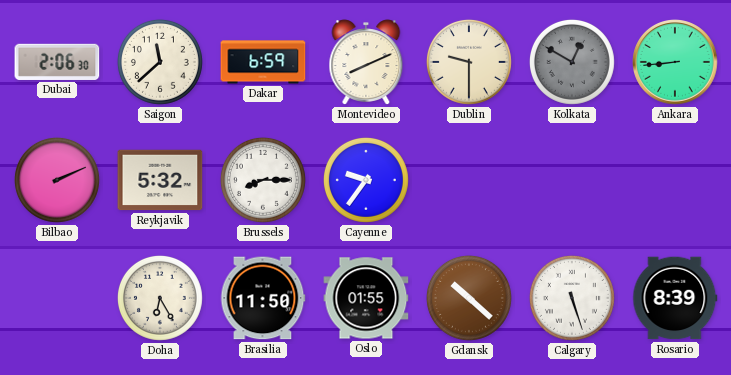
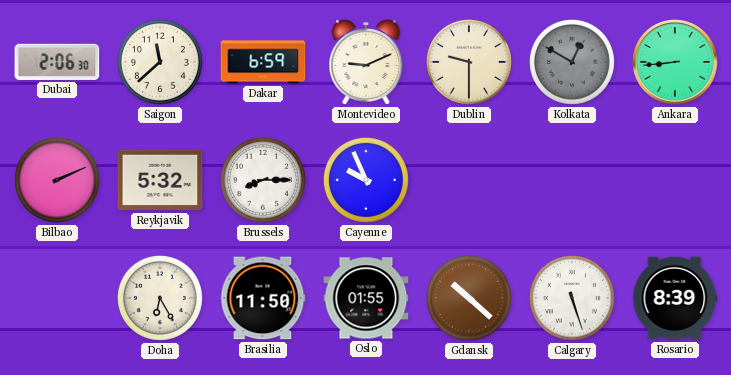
Montevideo: 8:11 -> 9:11
Cayenne: 9:36 -> 9:56
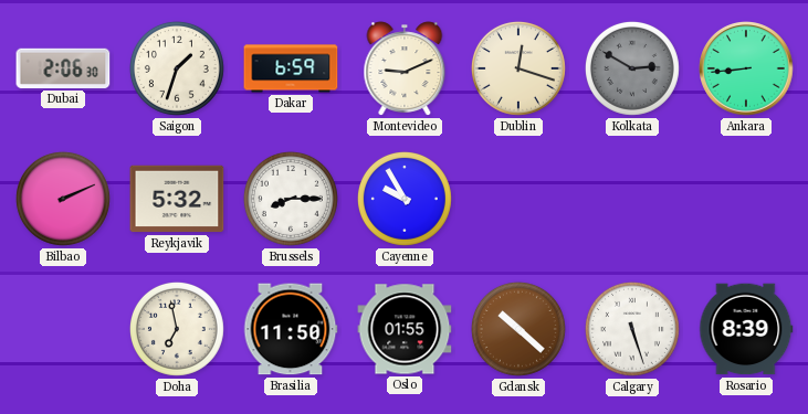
Saigon: 11:38 -> 1:33
Dublin: 9:30 -> 12:18
Kolkata: 12:50 -> 2:50
Cayenne: 9:56 -> 9:55
Doha: 6:25 -> 6:58
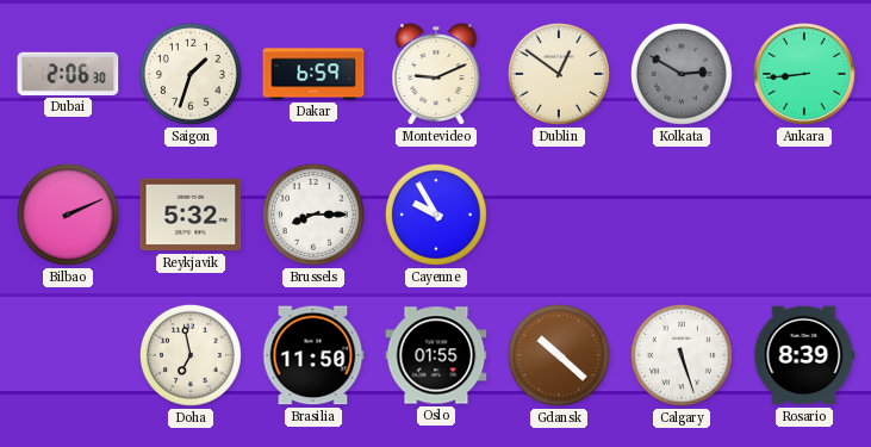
Dublin: 12:18 -> 12:51
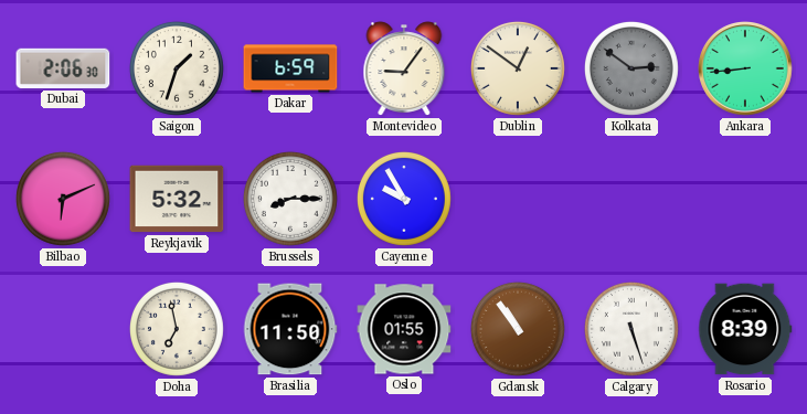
Montevideo: 9:11 -> 9:06
Kolkata: 2:50 -> 2:51
Bilbao: 2:11 -> 6:11
Gdansk: 10:22 -> 10:54
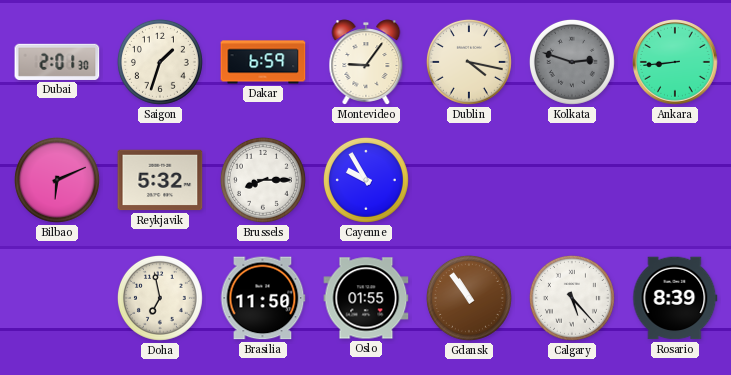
Dubai: 2:06 -> 2:01
Dublin: 12:51 -> 4:17
Kolkata: 2:51 -> 2:48
Calgary: 5:27 -> 5:23
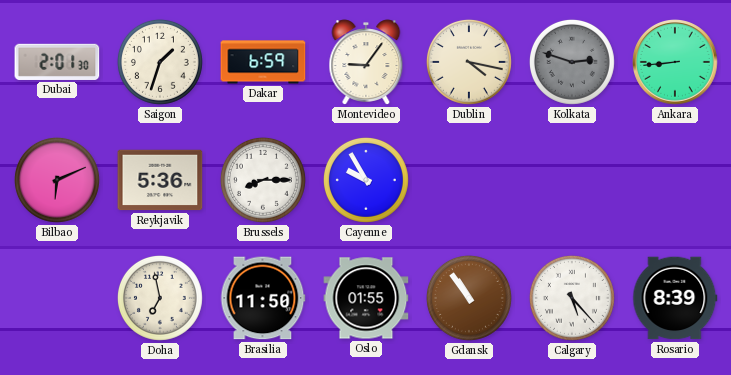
Reykjavik: 5:32 -> 5:36
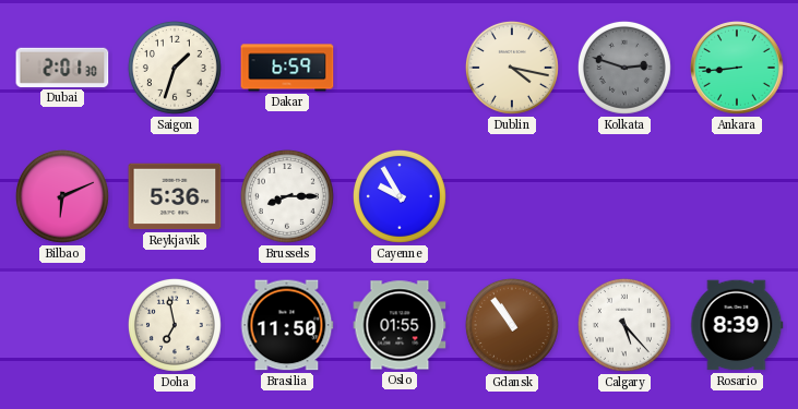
Montevideo: 9:06 -> none
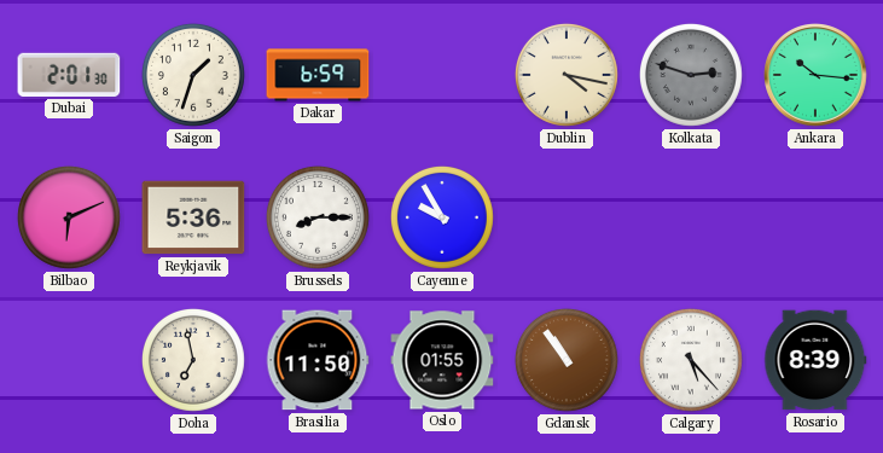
Ankara: 8:44 -> 10:16
